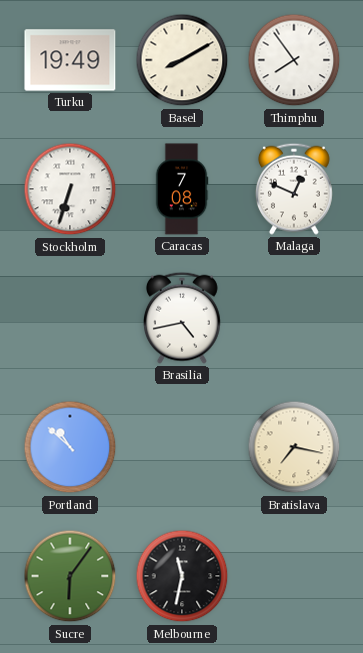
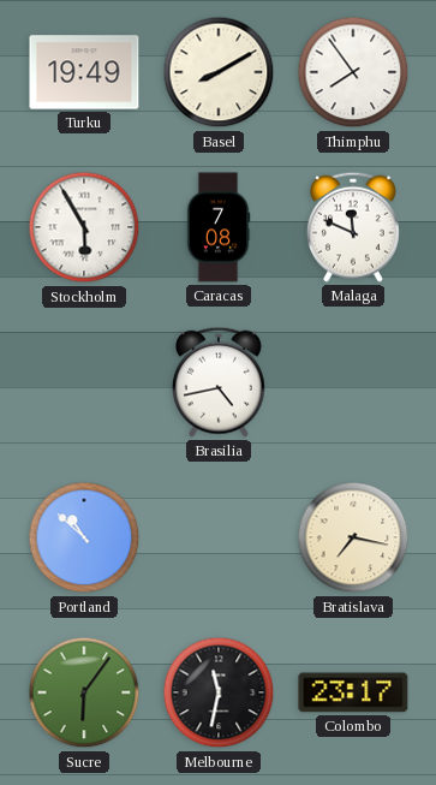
Stockholm: 6:33 -> 5:55
Malaga: 12:49 -> 11:49
Colombo: none -> 23:17
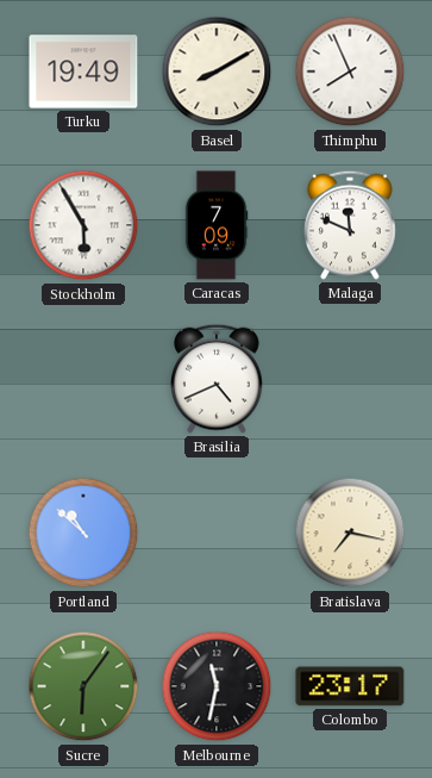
Thimphu: 7:54 -> 7:56
Caracas: 7:08 -> 7:09
Brasilia: 4:43 -> 4:41
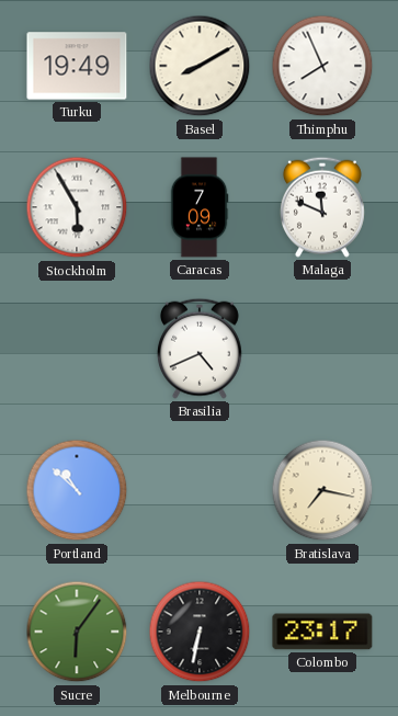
Melbourne: 11:32 -> 6:32
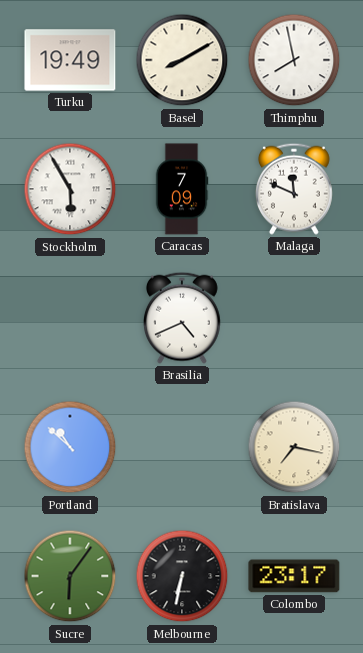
Thimphu: 7:56 -> 7:58
